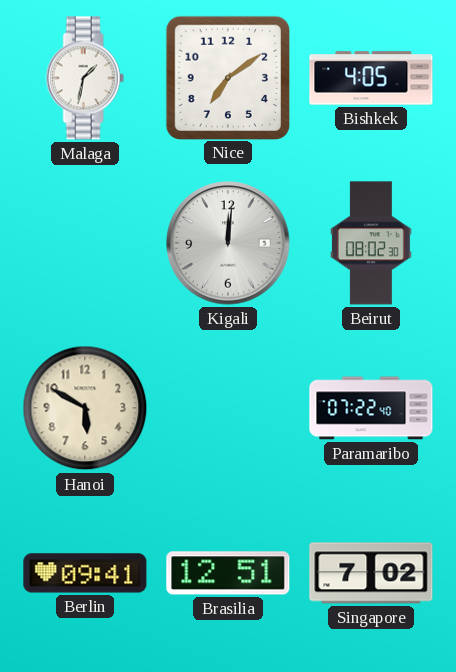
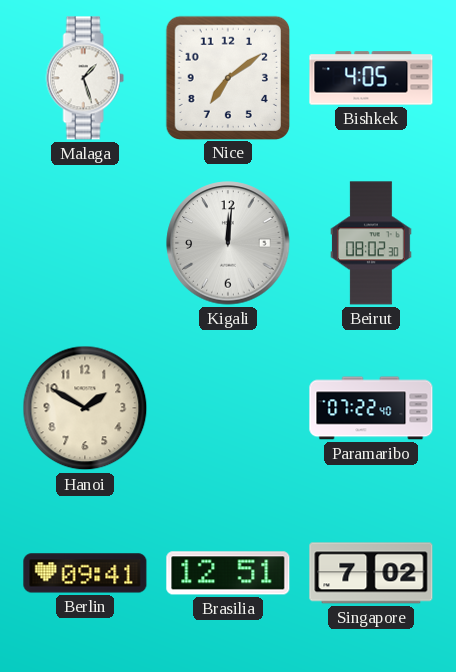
Malaga: 1:32 -> 1:27
Hanoi: 5:50 -> 1:50
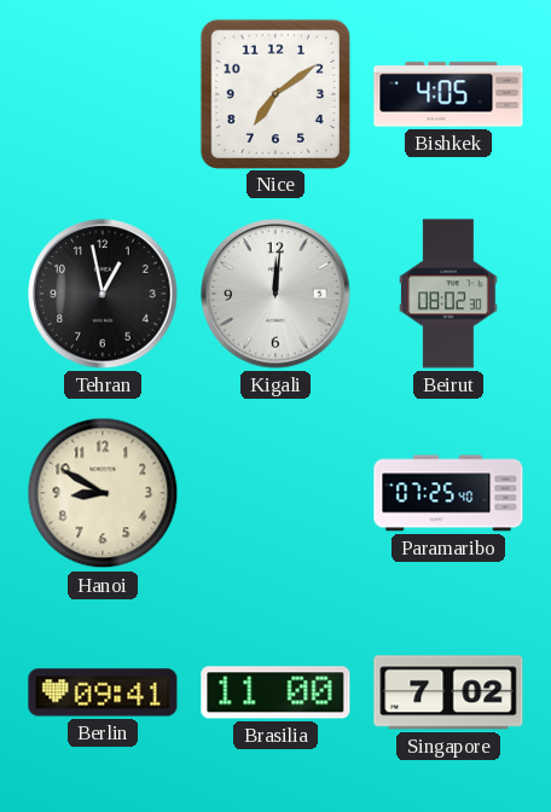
Malaga: 1:27 -> none
Tehran: none -> 12:58
Hanoi: 1:50 -> 8:50
Paramaribo: 07:22 -> 07:25
Brasilia: 12:51 -> 11:00
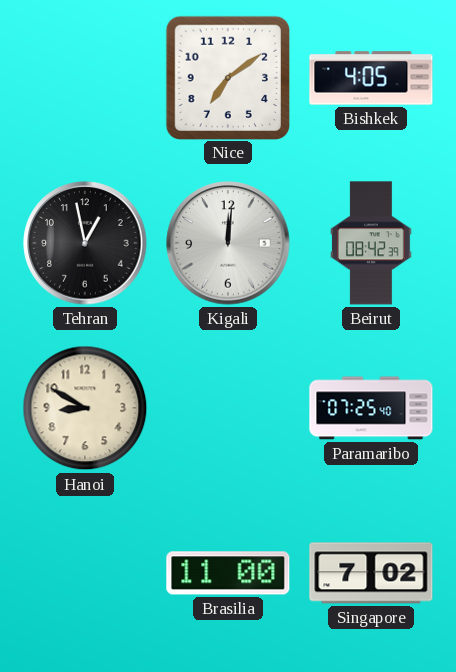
Beirut: 08:02 -> 08:42
Berlin: 09:41 -> none
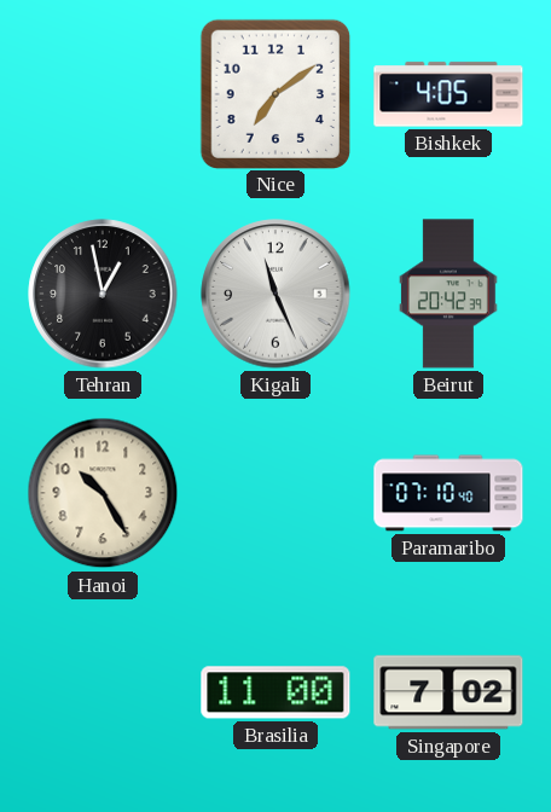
Kigali: 12:01 -> 11:26
Beirut: 08:42 -> 20:42
Hanoi: 8:50 -> 10:25
Paramaribo: 07:25 -> 07:10
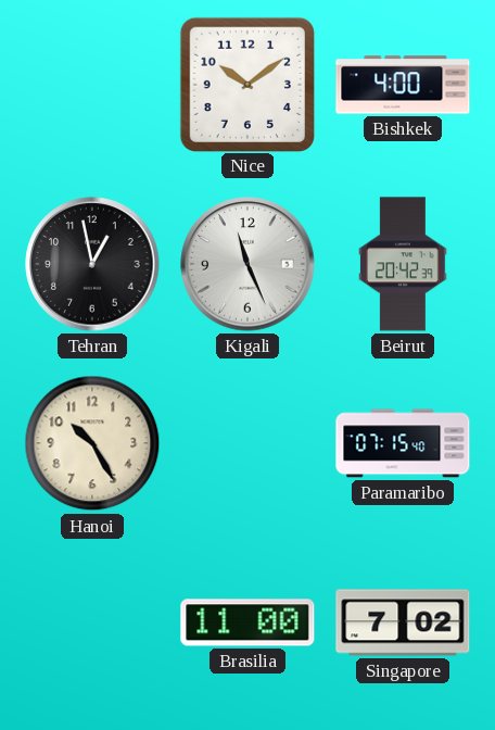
Nice: 7:09 -> 10:09
Bishkek: 4:05 -> 4:00
Paramaribo: 07:10 -> 07:15
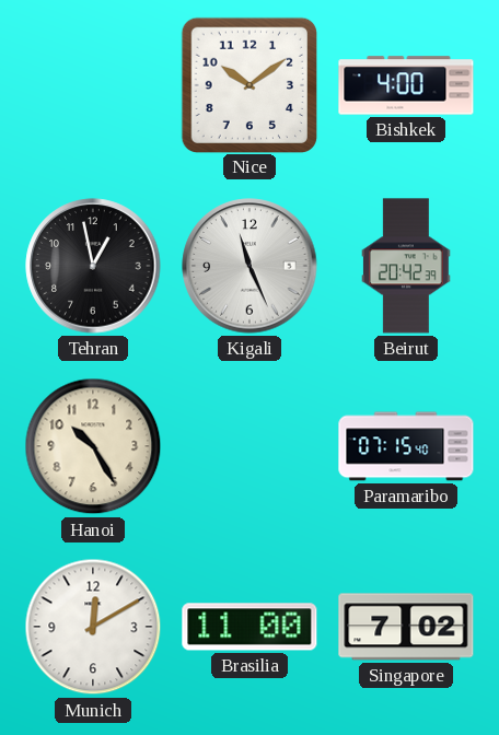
Munich: none -> 12:10
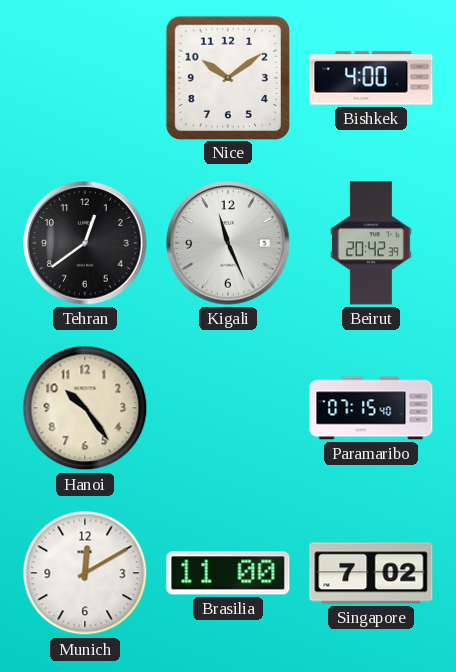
Tehran: 12:58 -> 12:39
Hanoi: 10:25 -> 10:24
